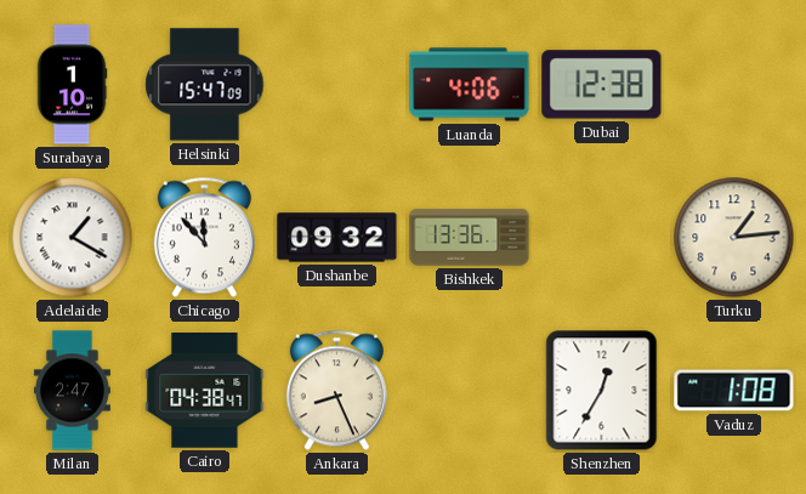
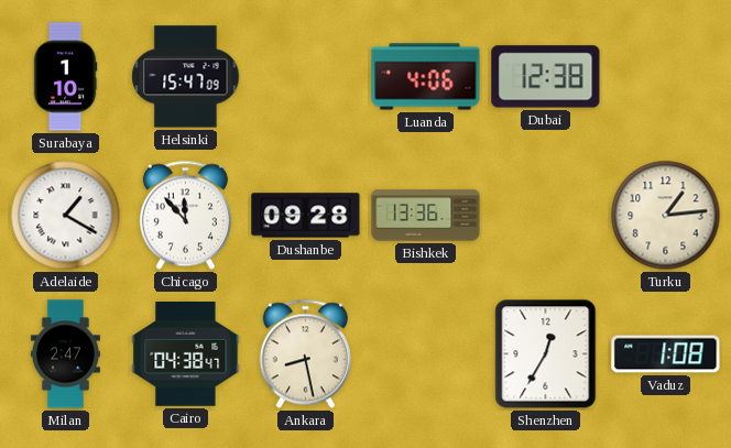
Dushanbe: 09:32 -> 09:28
Ankara: 8:26 -> 8:28
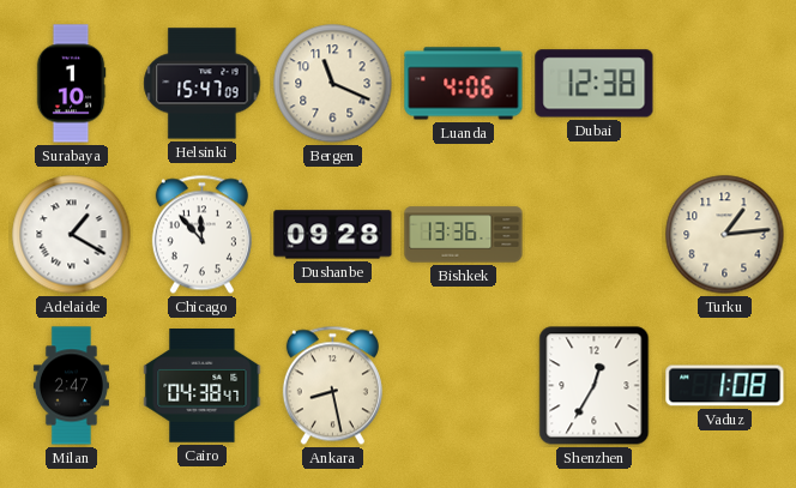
Bergen: none -> 11:19
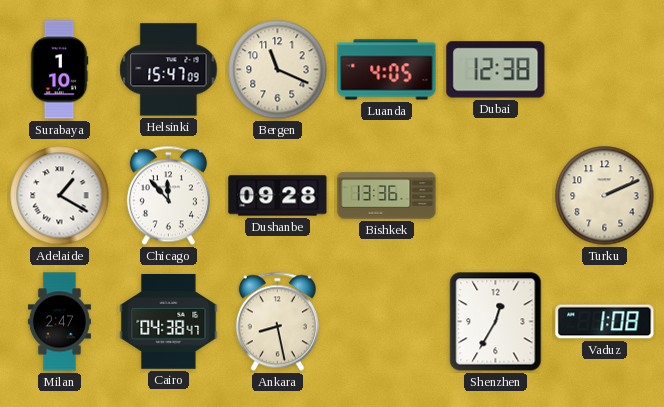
Luanda: 4:06 -> 4:05
Turku: 1:14 -> 2:11
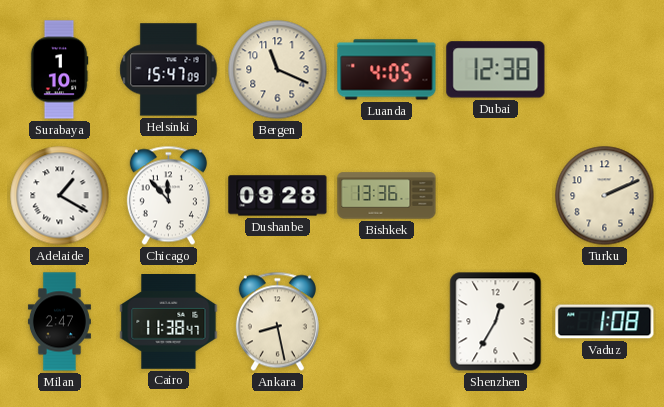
Cairo: 04:38 -> 11:38
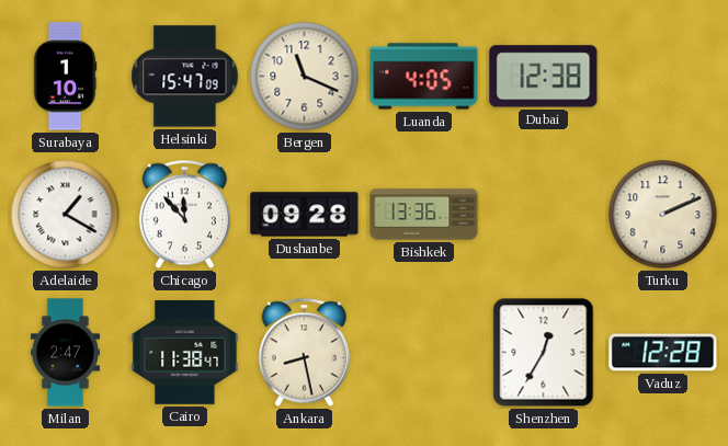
Vaduz: 1:08 -> 12:28
